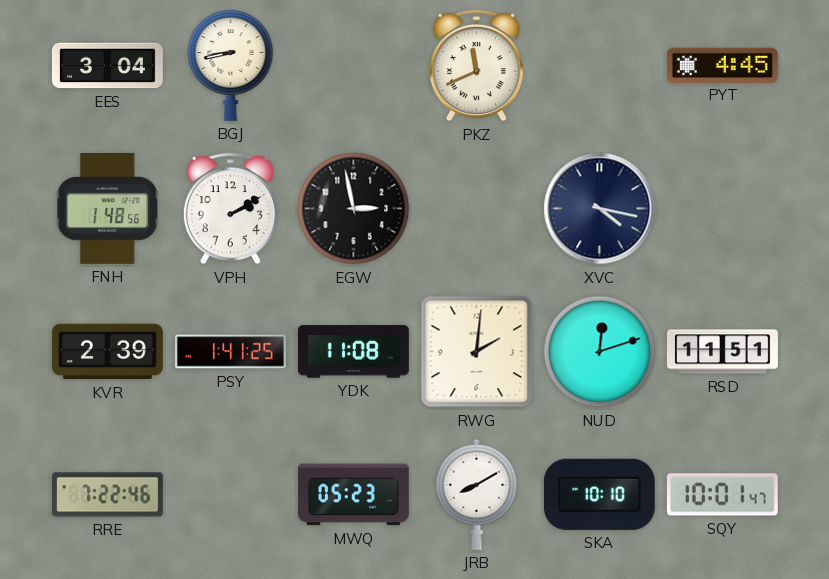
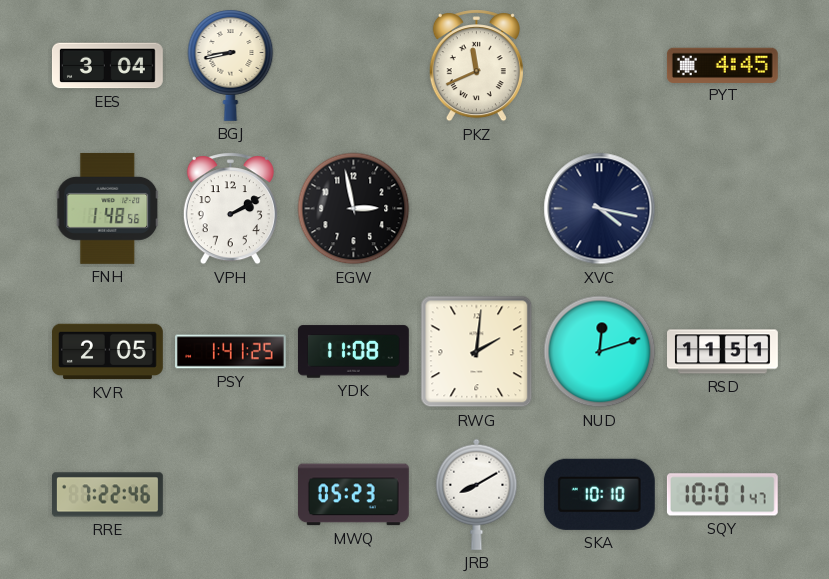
KVR: 2:39 -> 2:05
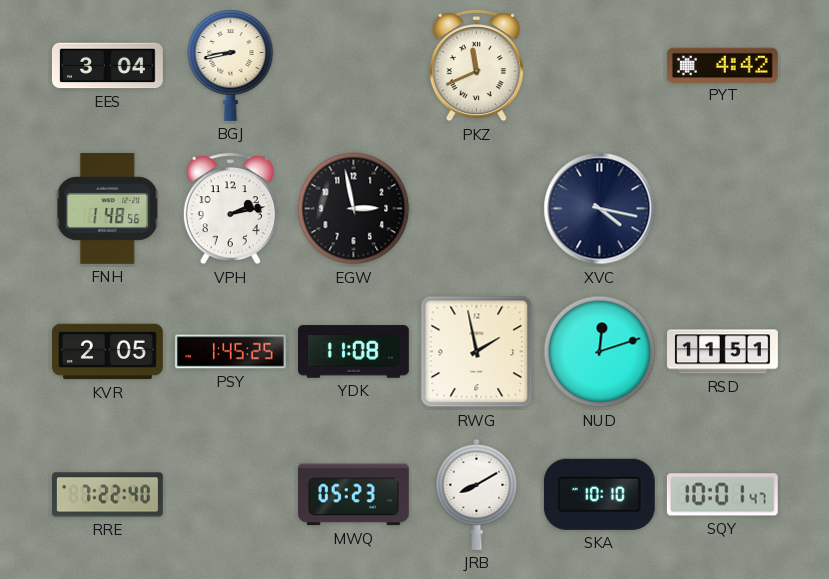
PYT: 4:45 -> 4:42
VPH: 2:10 -> 2:13
PSY: 1:41 -> 1:45
RWG: 2:01 -> 1:58
RRE: 7:22:46 -> 7:22:40
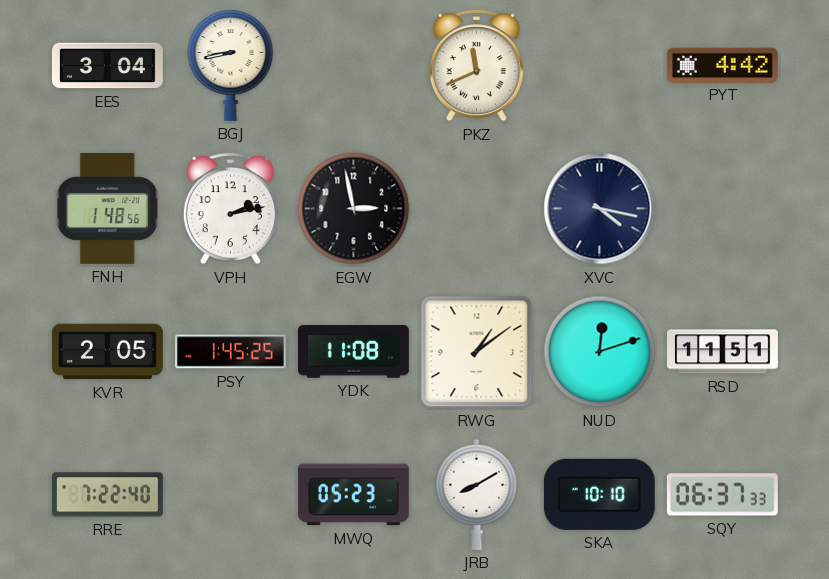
RWG: 1:58 -> 1:09
SQY: 10:01 -> 06:37
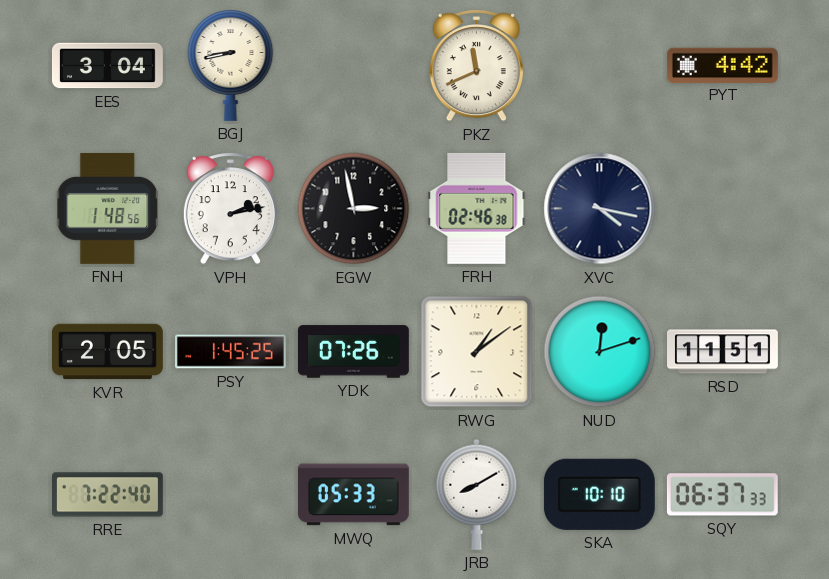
FRH: none -> 02:46
YDK: 11:08 -> 07:26
MWQ: 05:23 -> 05:33
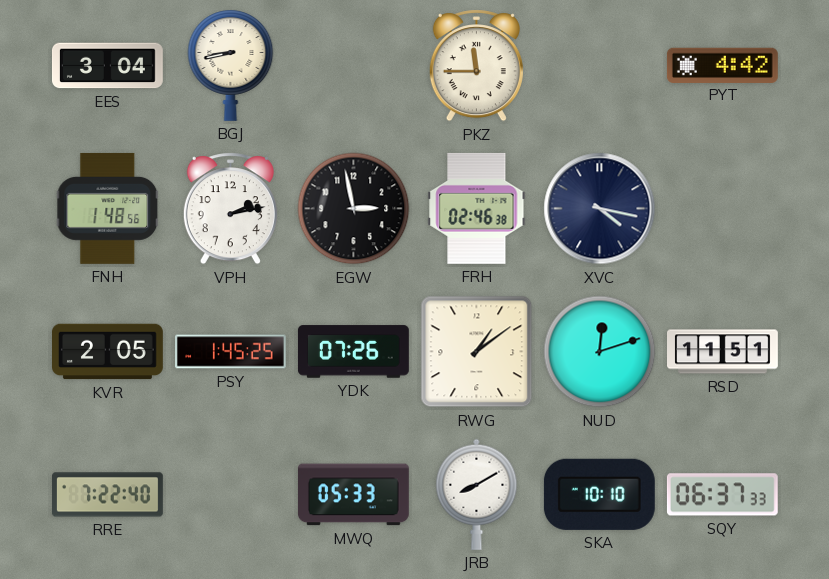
PKZ: 11:41 -> 11:45
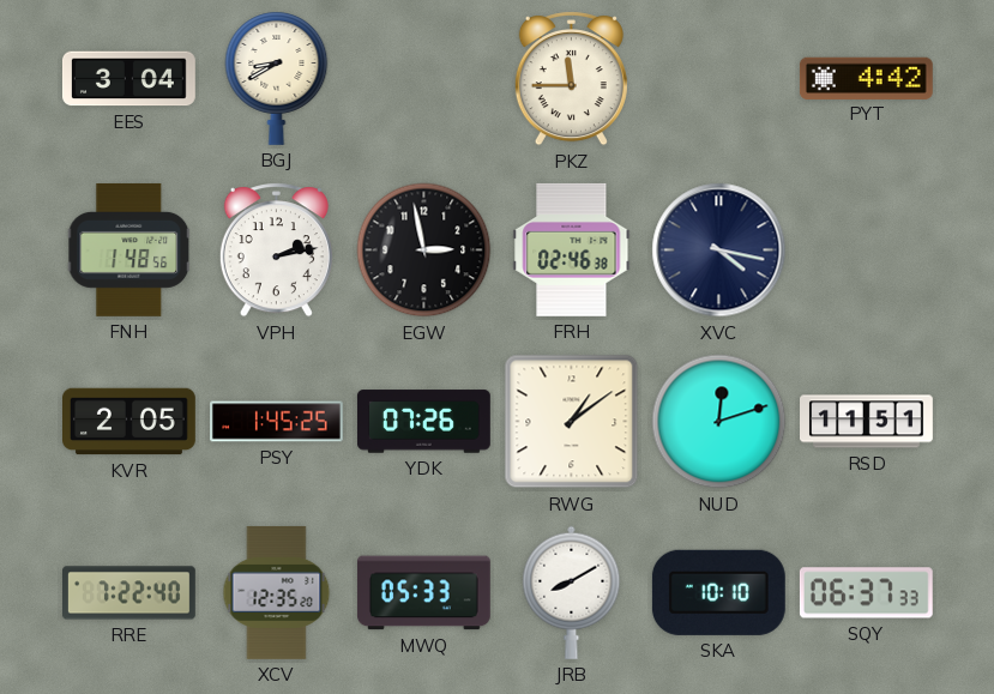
BGJ: 8:43 -> 8:40
XCV: none -> 12:35
